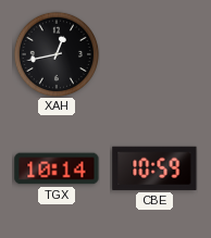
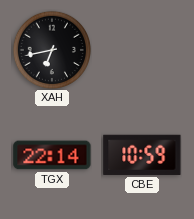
XAH: 12:43 -> 6:43
TGX: 10:14 -> 22:14
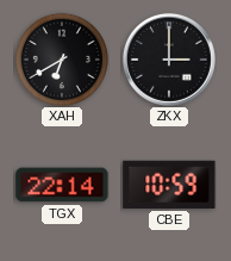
XAH: 6:43 -> 6:40
ZKX: none -> 3:00
